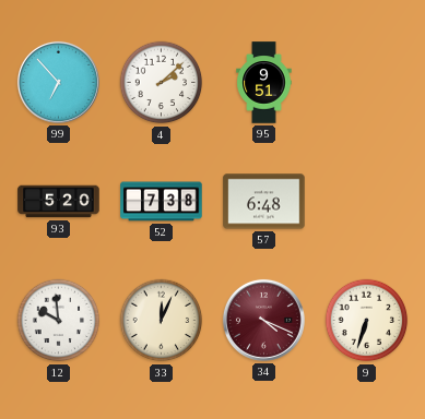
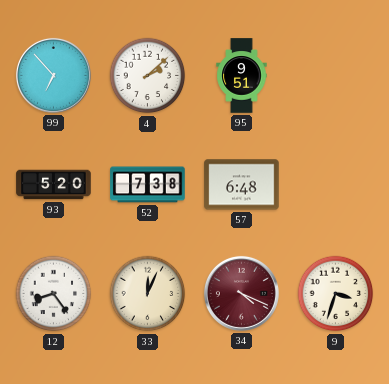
12: 9:59 -> 8:24
9: 6:33 -> 3:33
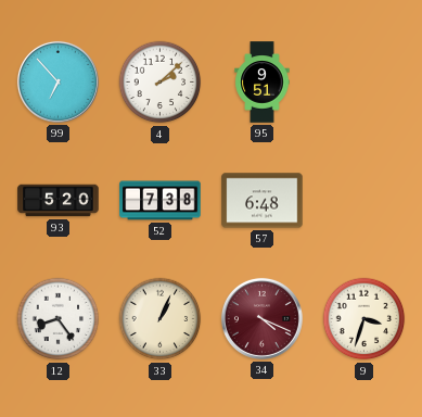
33: 12:04 -> 1:04
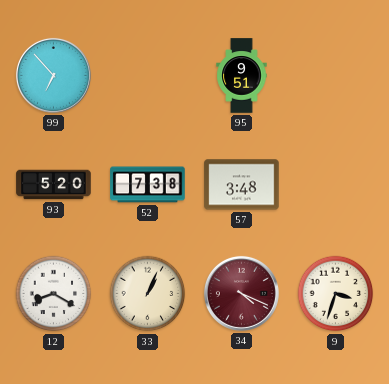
4: 2:08 -> none
57: 6:48 -> 3:48
12: 8:24 -> 8:20
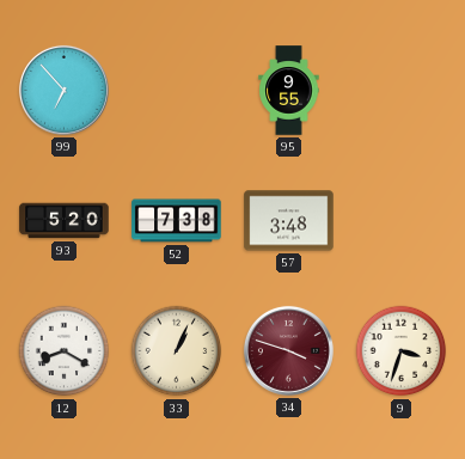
95: 9:51 -> 9:55
34: 4:19 -> 3:48
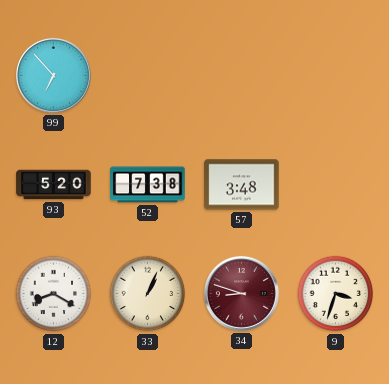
95: 9:55 -> none
34: 3:48 -> 8:48
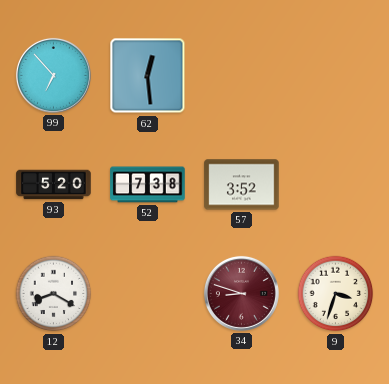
62: none -> 12:29
57: 3:48 -> 3:52
33: 1:04 -> none
